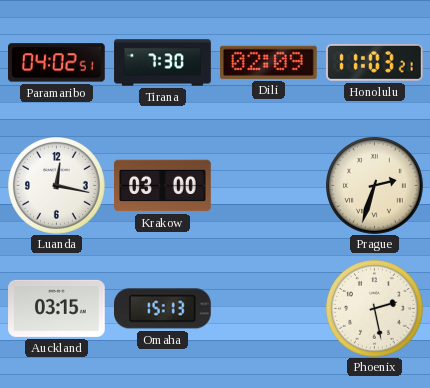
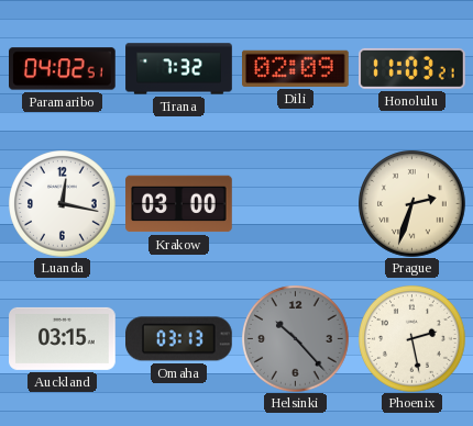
Tirana: 7:30 -> 7:32
Omaha: 15:13 -> 03:13
Helsinki: none -> 10:23
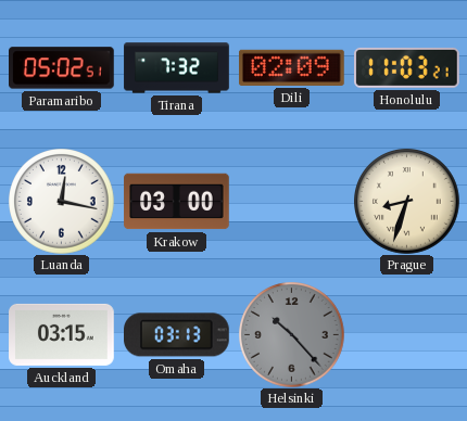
Paramaribo: 04:02 -> 05:02
Prague: 2:33 -> 8:33
Phoenix: 2:28 -> none
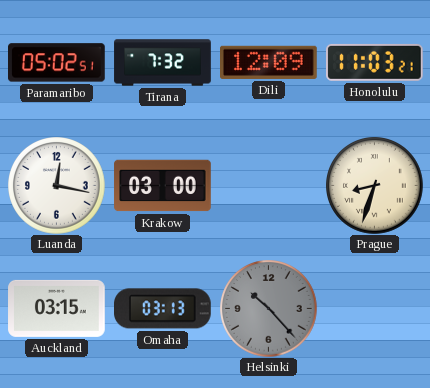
Dili: 02:09 -> 12:09
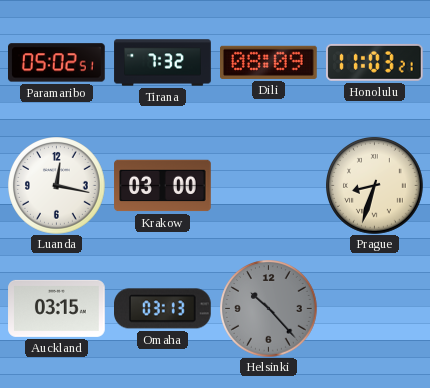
Dili: 12:09 -> 08:09
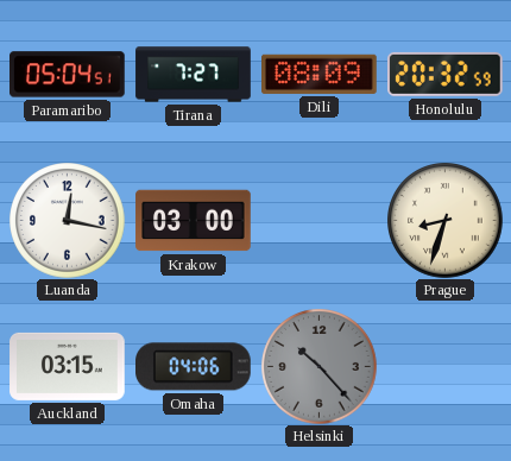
Paramaribo: 05:02 -> 05:04
Tirana: 7:32 -> 7:27
Honolulu: 11:03 -> 20:32
Omaha: 03:13 -> 04:06
